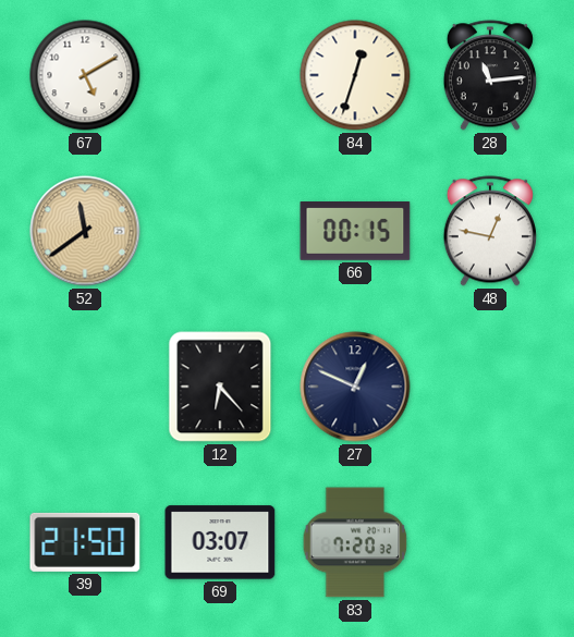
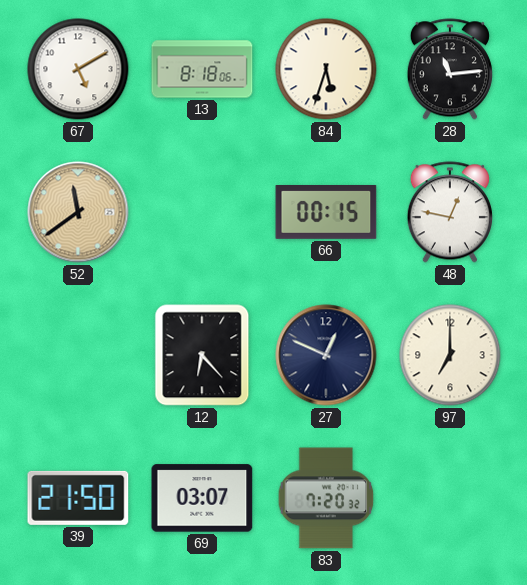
13: none -> 8:18
84: 12:33 -> 5:33
97: none -> 7:00
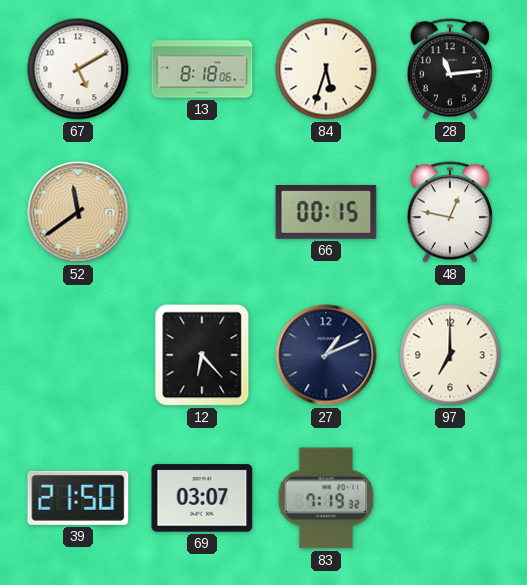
27: 12:49 -> 1:11
83: 7:20 -> 7:19
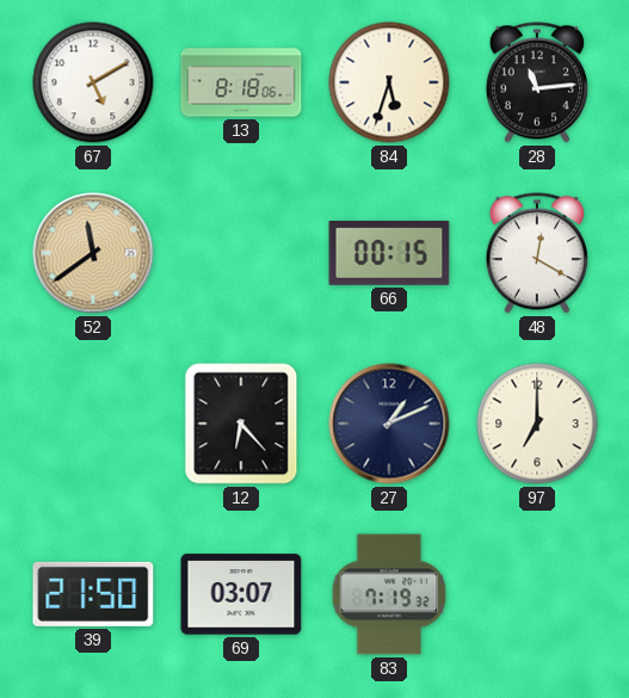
48: 12:47 -> 12:20
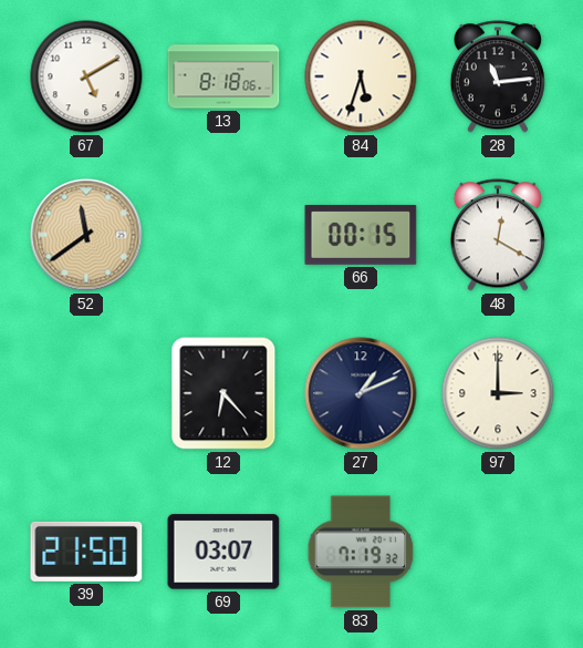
97: 7:00 -> 3:00
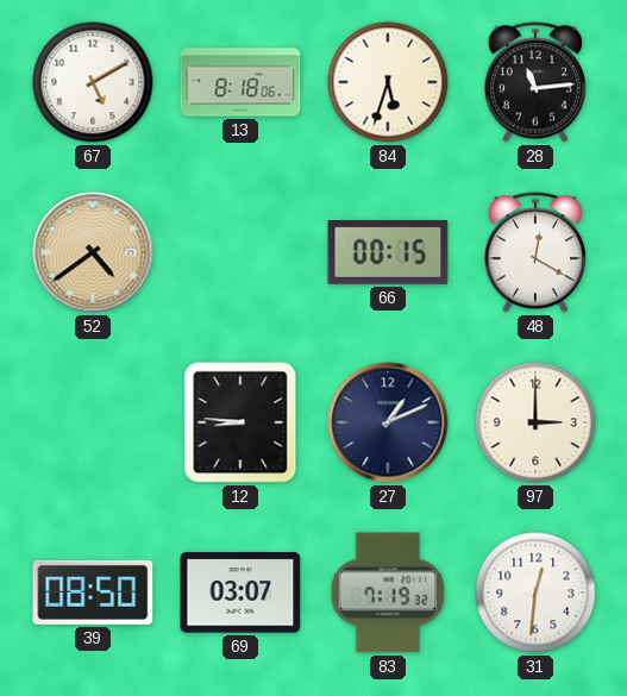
52: 11:39 -> 4:39
12: 6:23 -> 8:46
39: 21:50 -> 08:50
31: none -> 12:31
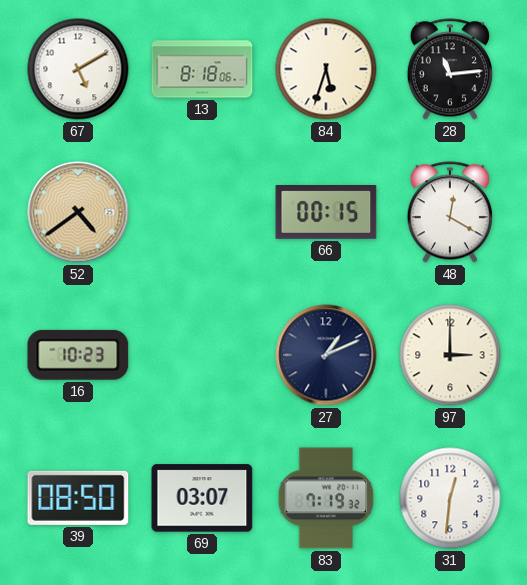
16: none -> 10:23
12: 8:46 -> none
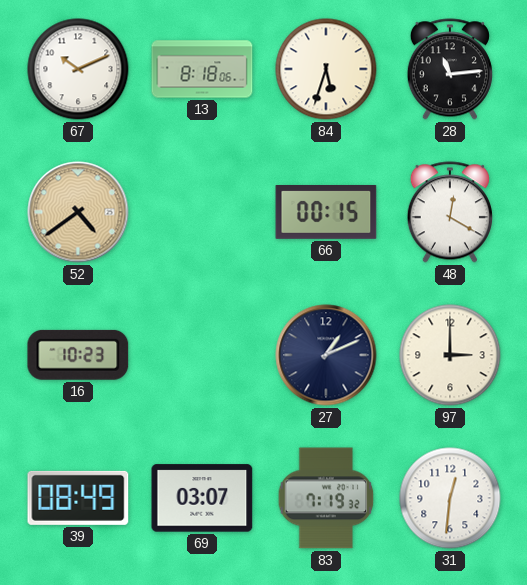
67: 5:10 -> 10:11
39: 08:50 -> 08:49
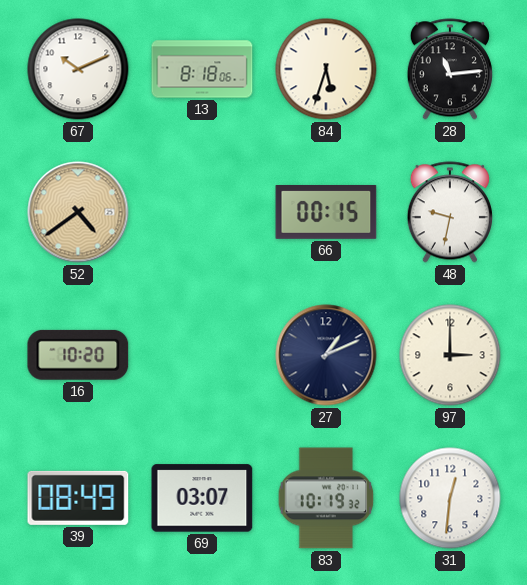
48: 12:20 -> 9:32
16: 10:23 -> 10:20
83: 7:19 -> 10:19
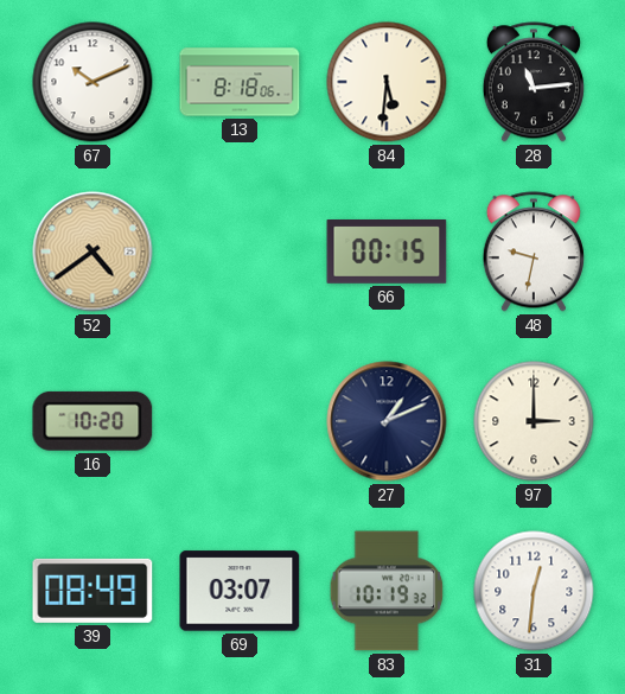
84: 5:33 -> 5:31
